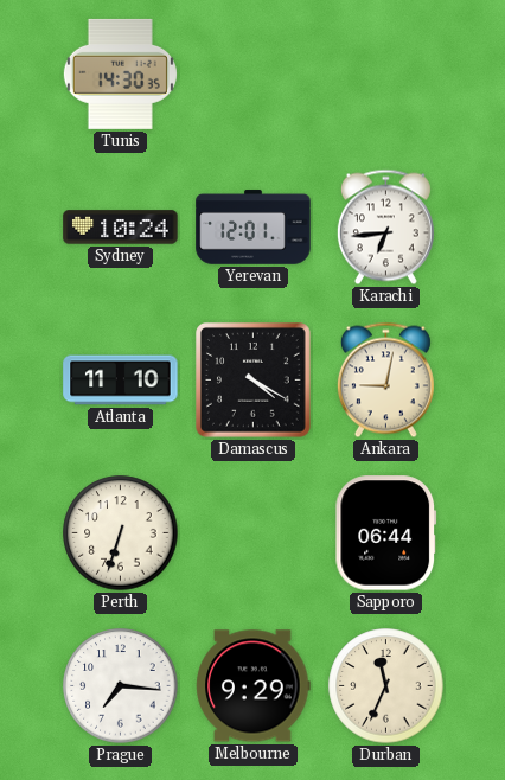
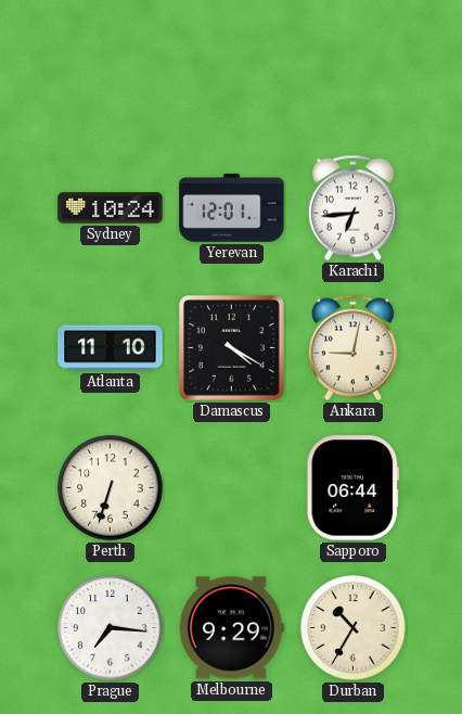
Tunis: 14:30 -> none
Durban: 11:34 -> 10:35
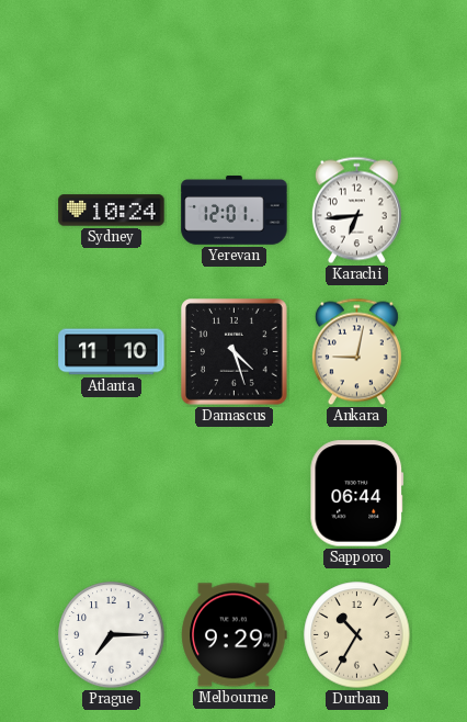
Damascus: 4:20 -> 4:27
Perth: 6:33 -> none
Prague: 7:16 -> 7:15
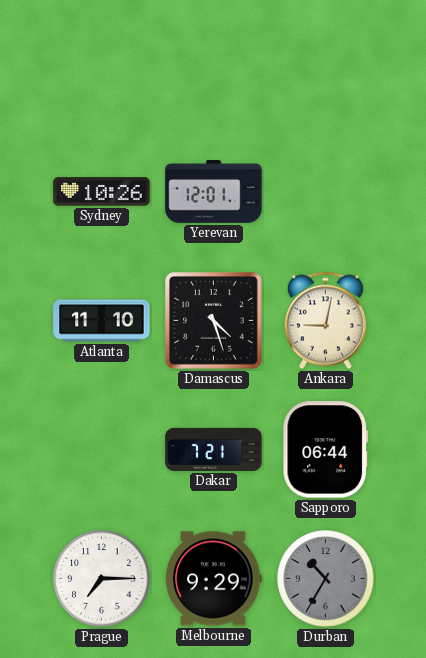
Sydney: 10:24 -> 10:26
Karachi: 6:44 -> none
Dakar: none -> 7:21
Durban dial: cream -> grey
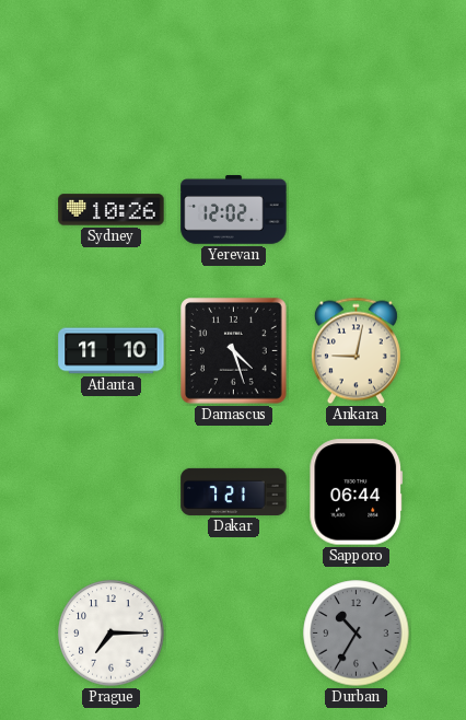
Yerevan: 12:01 -> 12:02
Melbourne: 9:29 -> none
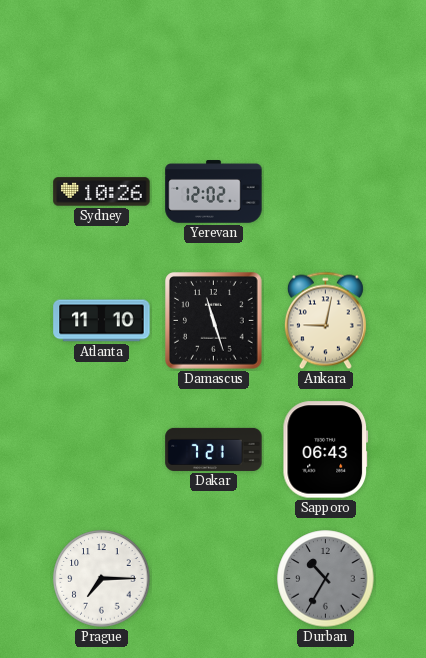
Damascus: 4:27 -> 11:27
Sapporo: 06:44 -> 06:43
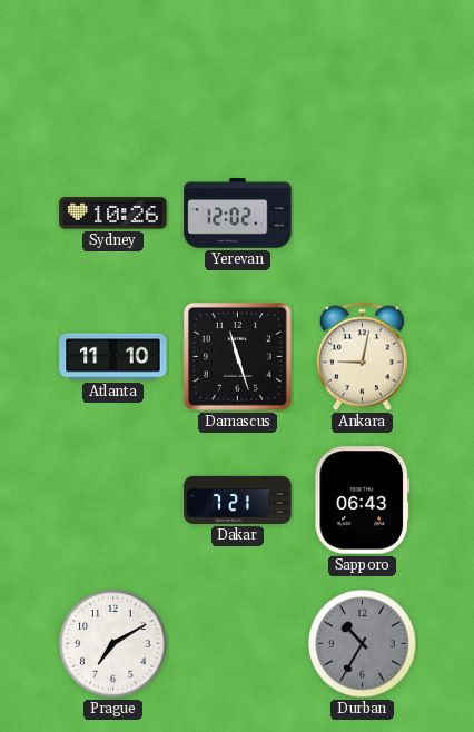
Prague: 7:15 -> 7:10
